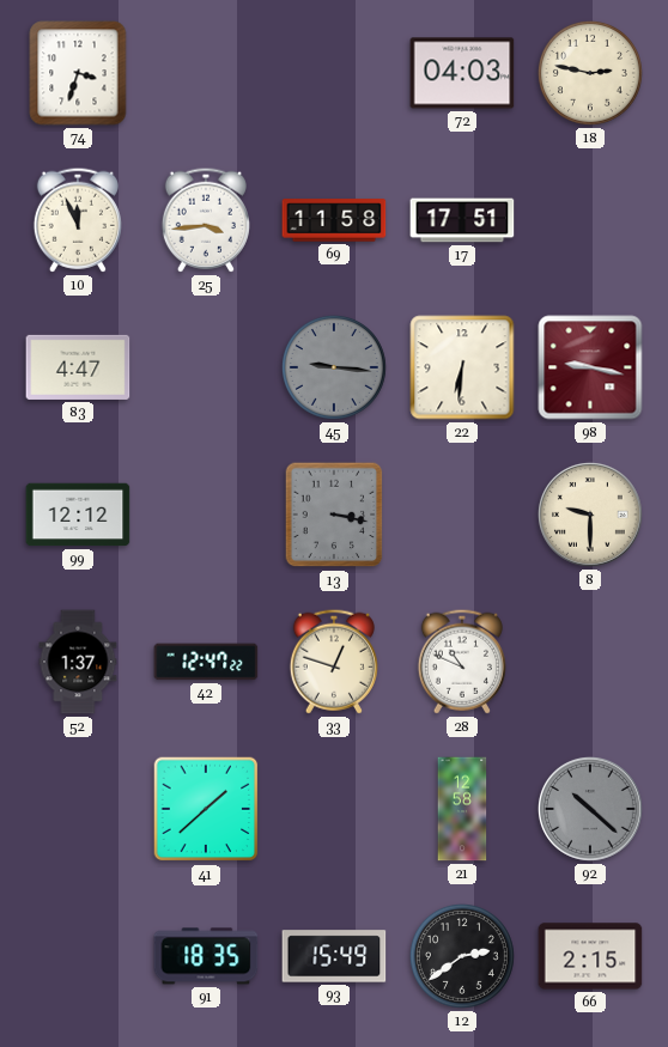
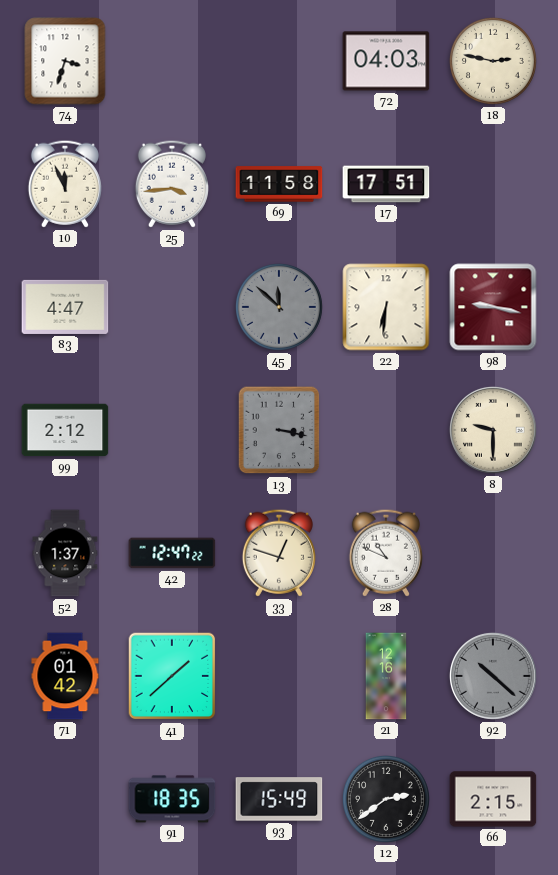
45: 9:16 -> 11:52
99: 12:12 -> 2:12
71: none -> 01:42
21: 12:58 -> 12:16
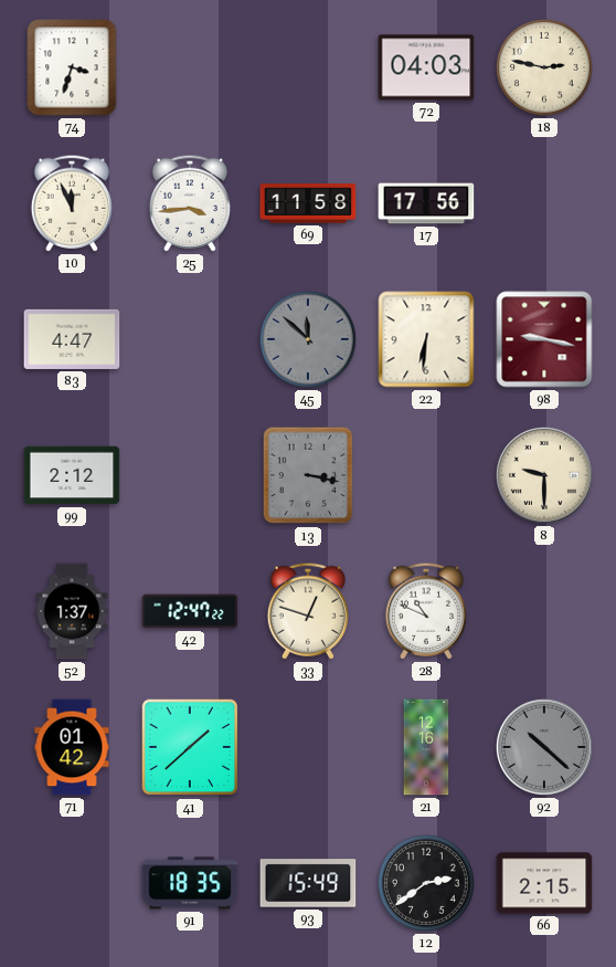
17: 17:51 -> 17:56
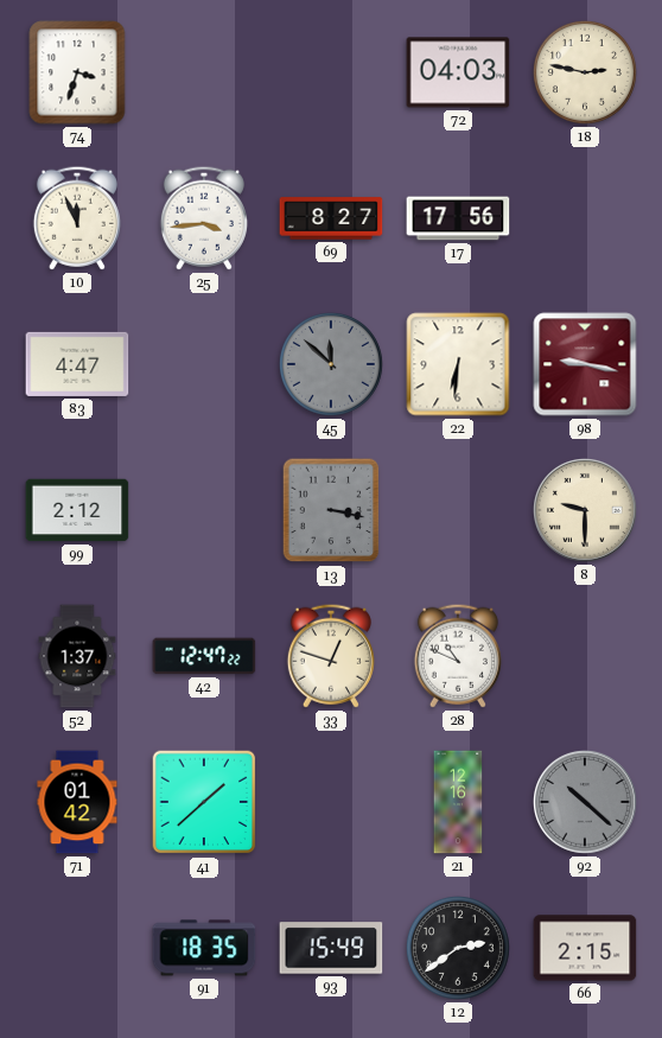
69: 11:58 -> 8:27
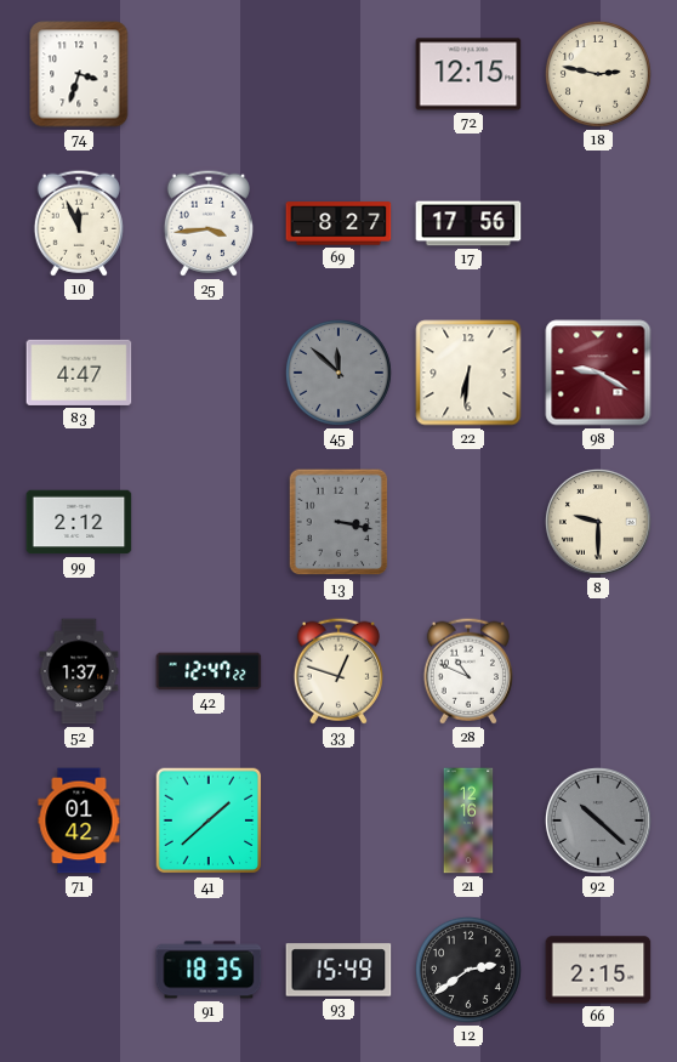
72: 04:03 -> 12:15
98: 9:17 -> 9:20
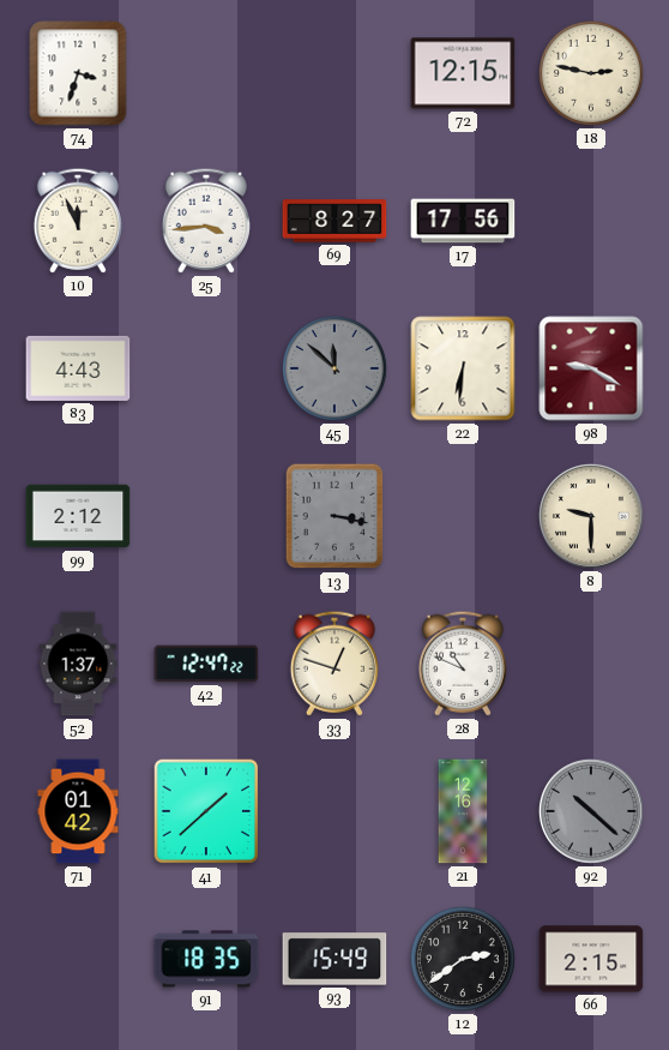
83: 4:47 -> 4:43
